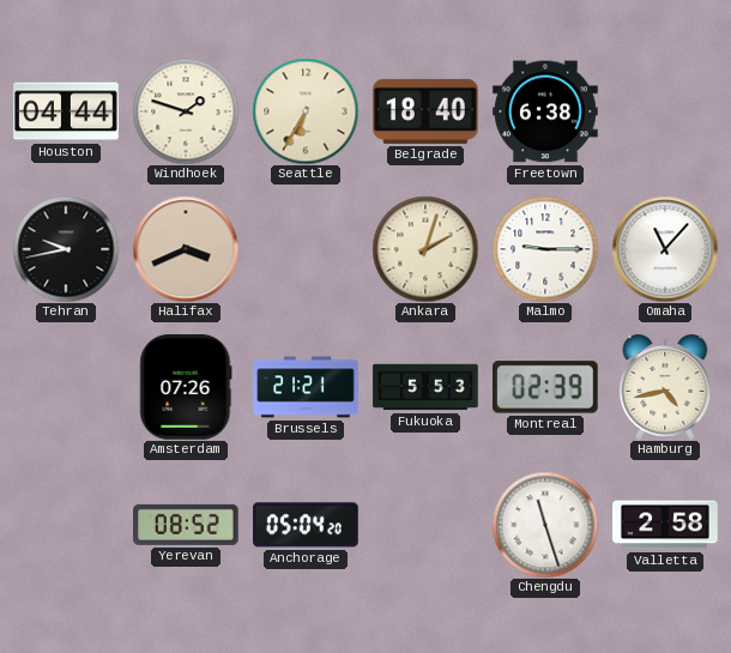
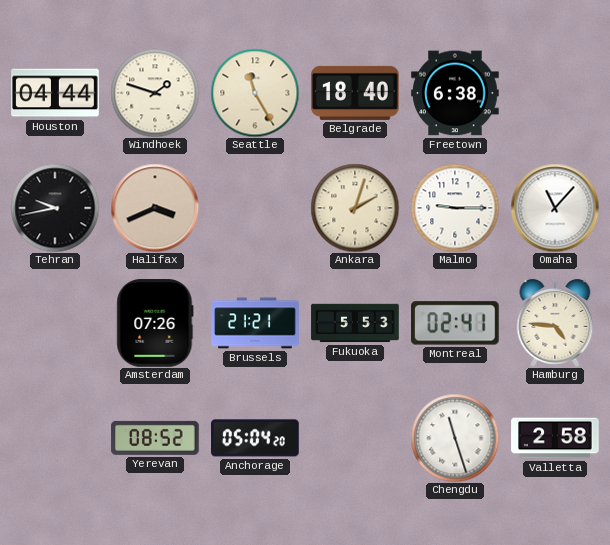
Seattle: 6:35 -> 11:25
Montreal: 02:39 -> 02:41
Hamburg: 4:43 -> 4:46
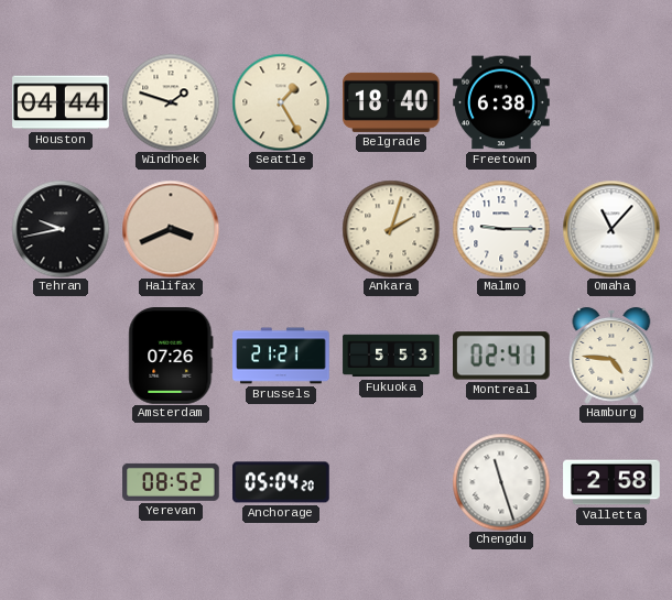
Seattle: 11:25 -> 1:25
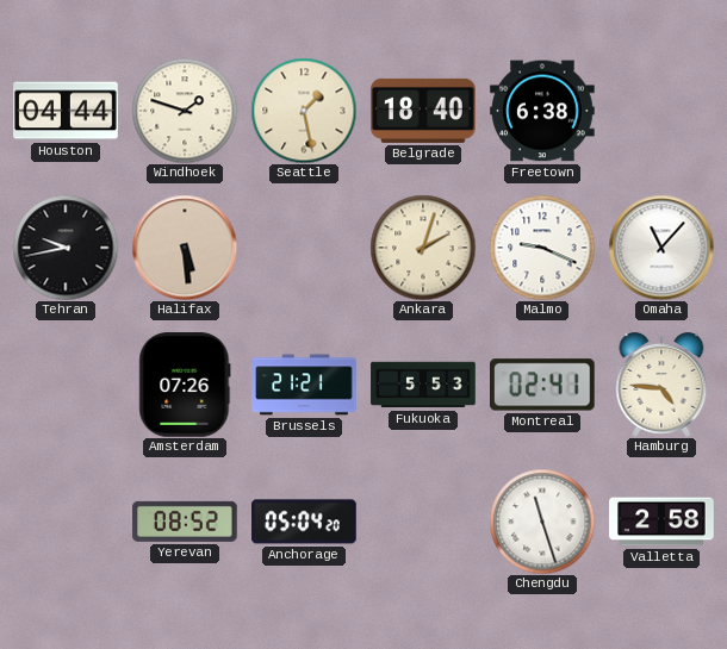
Seattle: 1:25 -> 1:28
Halifax: 3:41 -> 5:29
Malmo: 9:15 -> 9:19
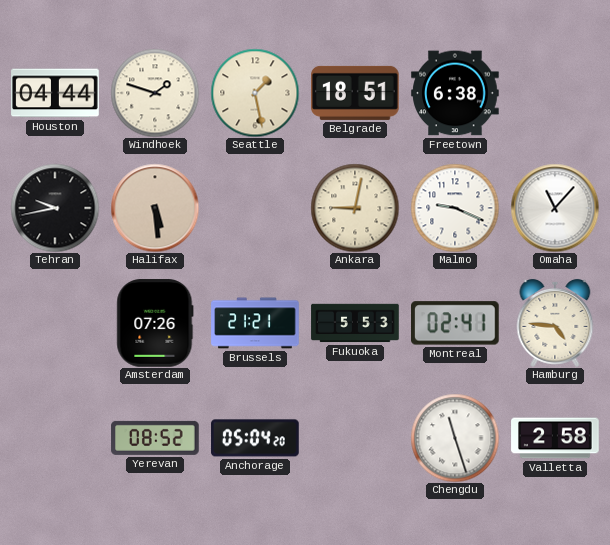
Belgrade: 18:40 -> 18:51
Ankara: 2:03 -> 9:02
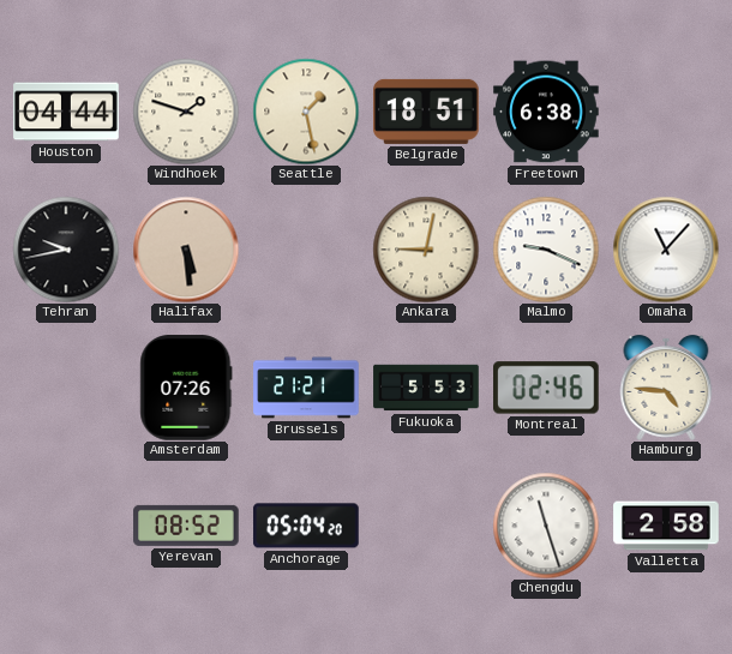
Montreal: 02:41 -> 02:46
